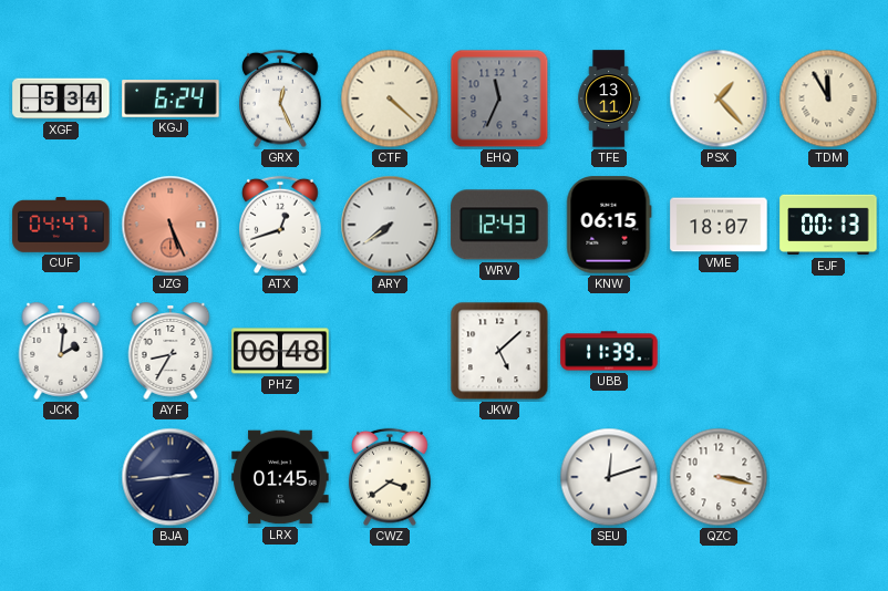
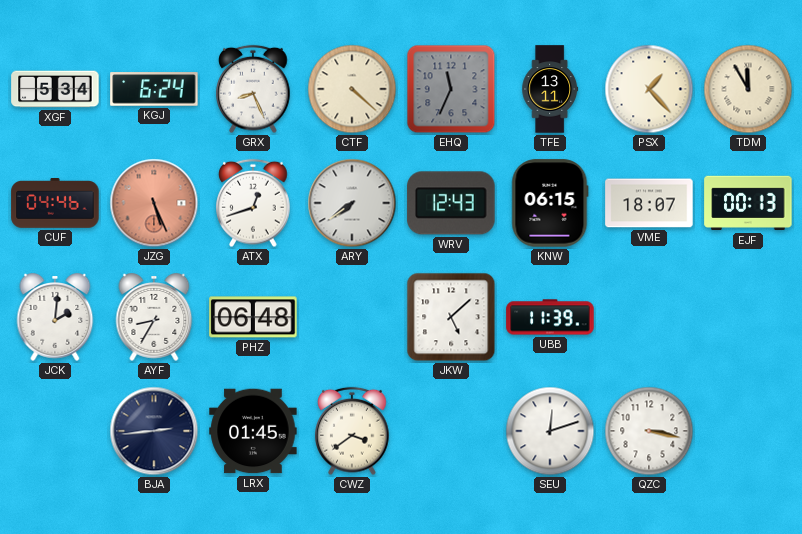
GRX: 12:26 -> 8:26
CUF: 04:47 -> 04:46
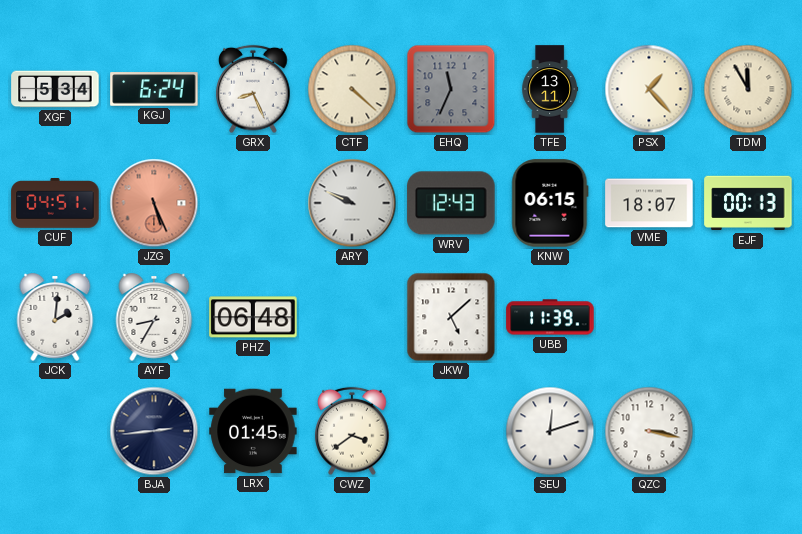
CUF: 04:46 -> 04:51
ATX: 12:42 -> none
ARY: 7:39 -> 9:49
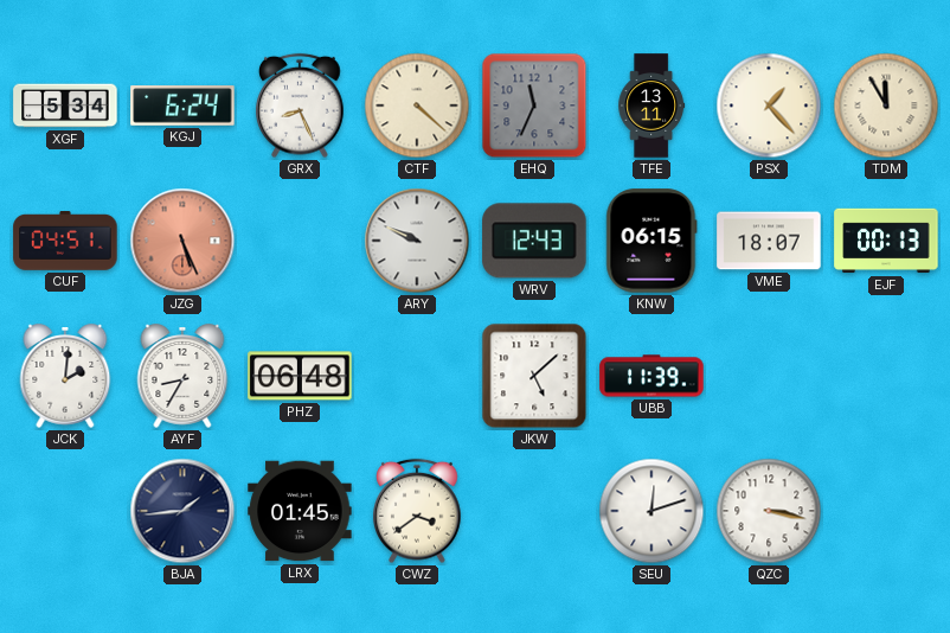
BJA: 2:44 -> 1:44
